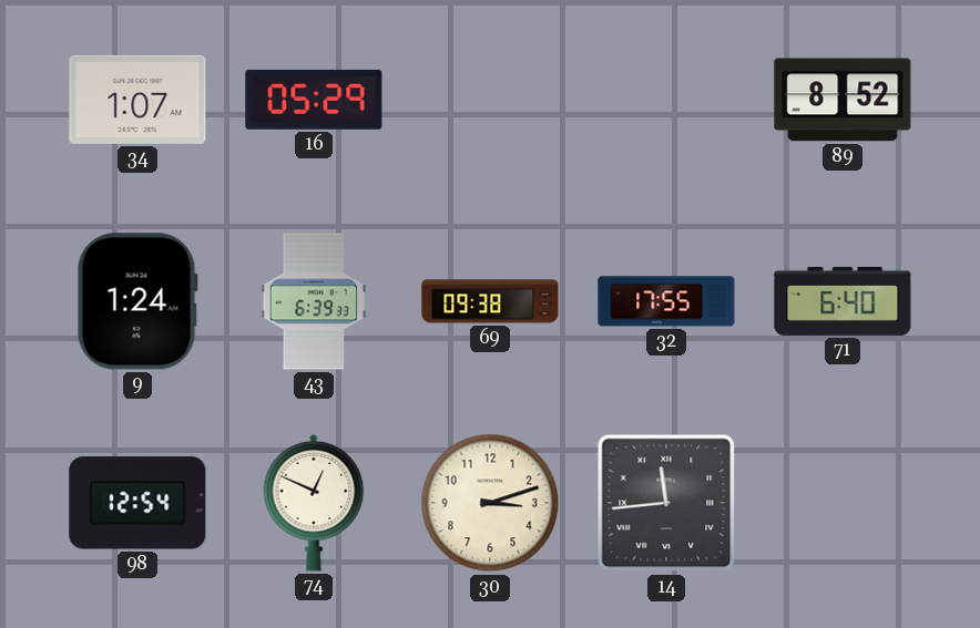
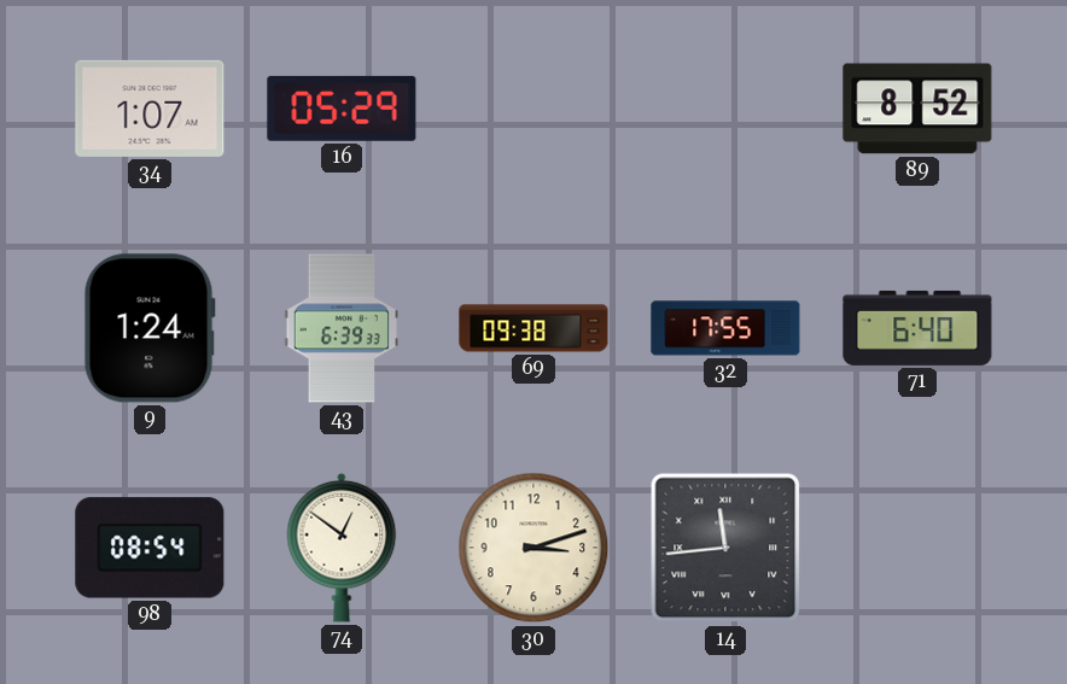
98: 12:54 -> 08:54
74: 12:49 -> 12:51
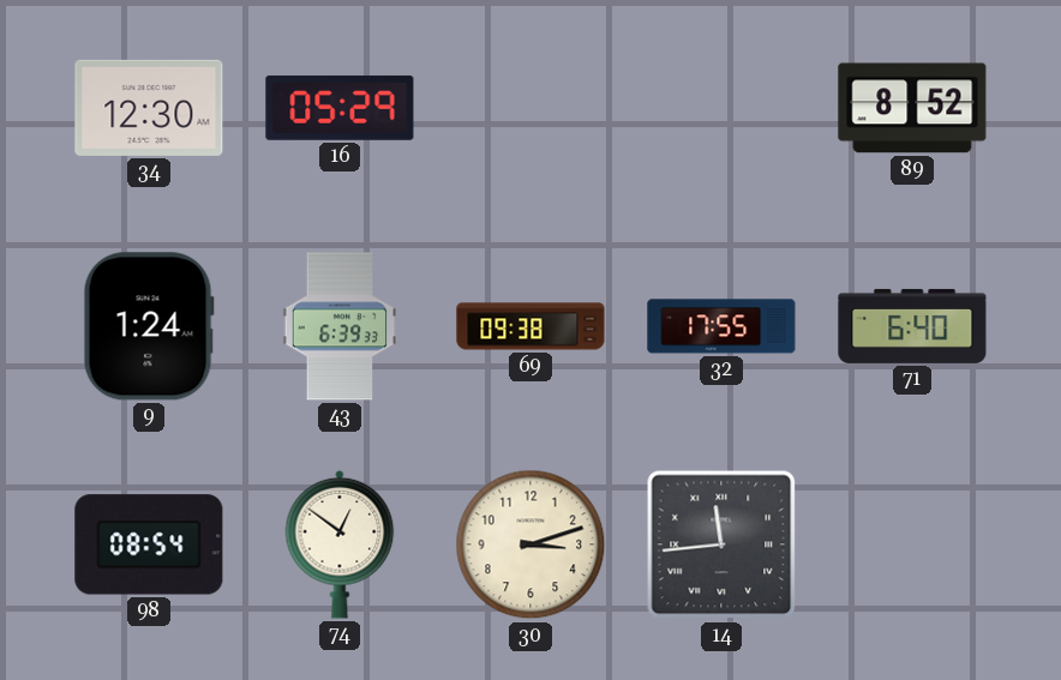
34: 1:07 -> 12:30
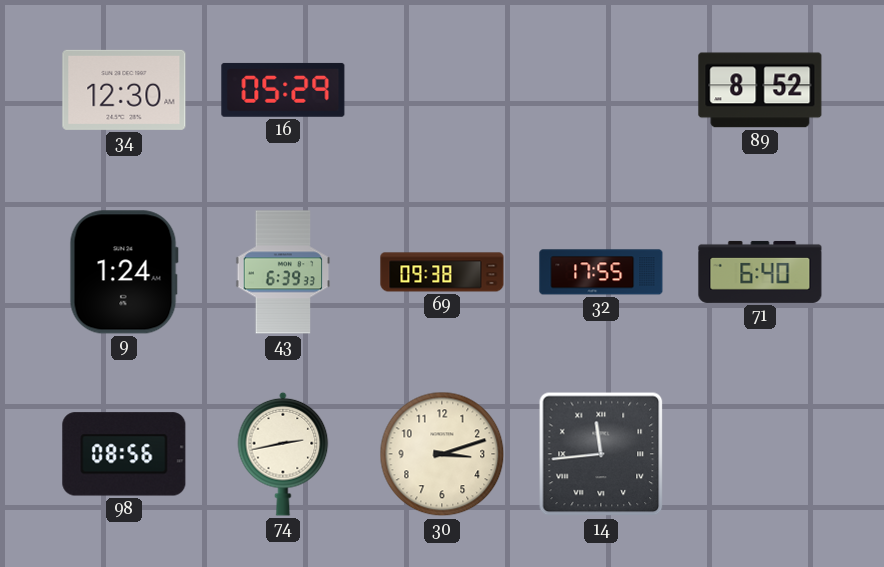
98: 08:54 -> 08:56
74: 12:51 -> 2:43
